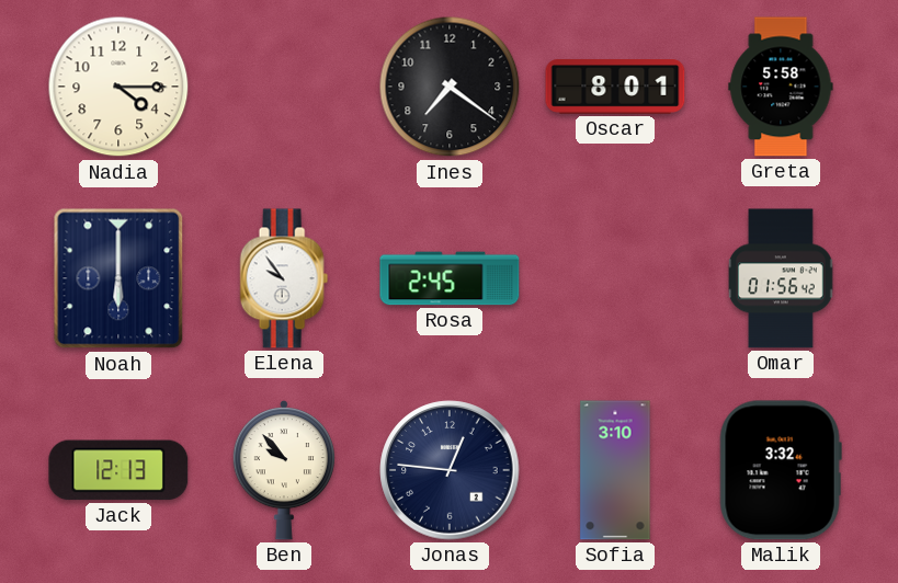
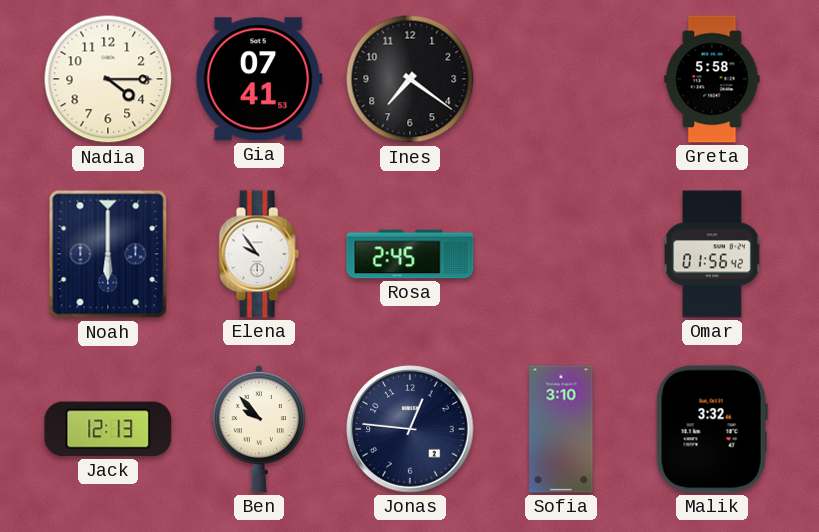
Gia: none -> 07:41
Oscar: 8:01 -> none
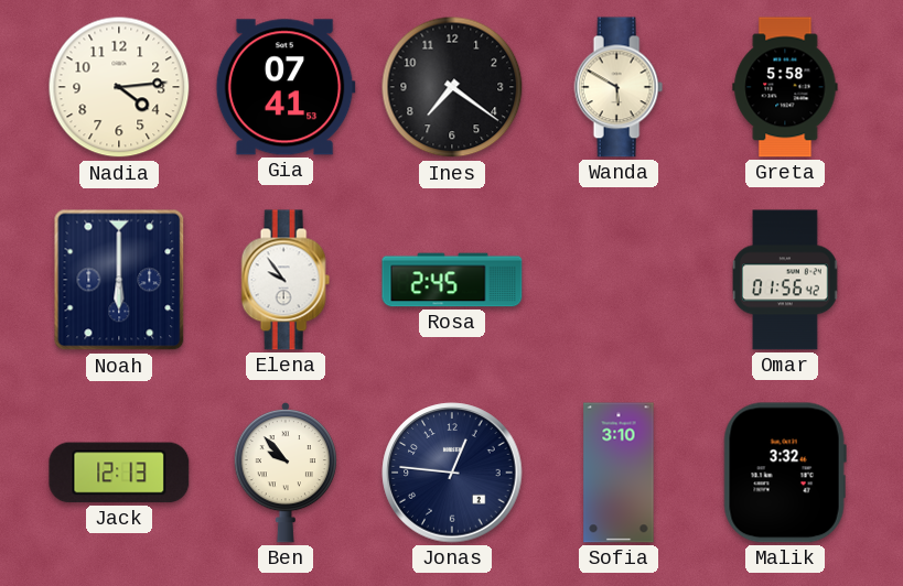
Nadia: 4:15 -> 4:14
Wanda: none -> 5:50
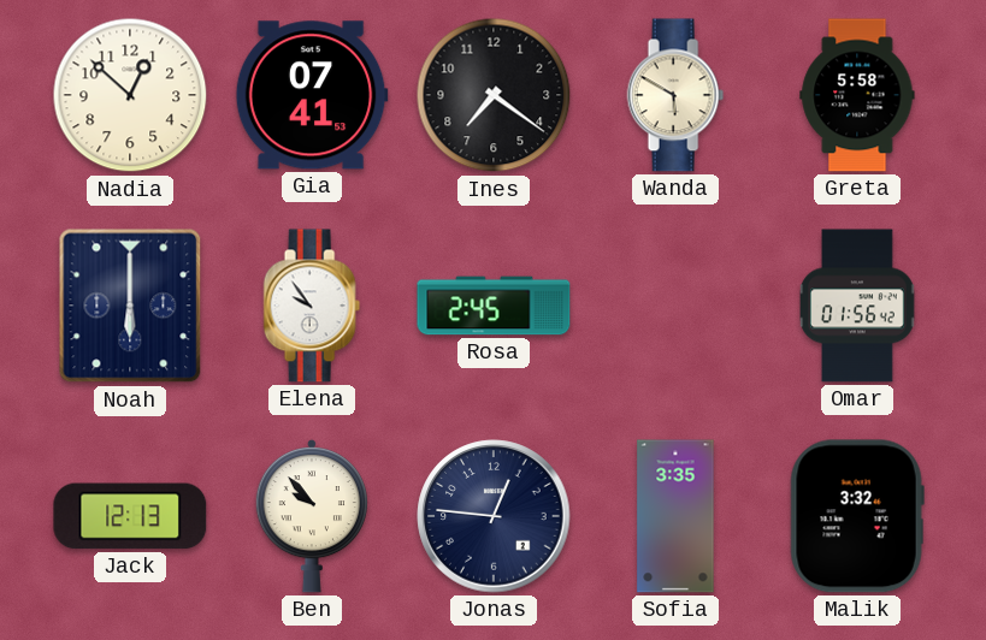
Nadia: 4:14 -> 12:52
Sofia: 3:10 -> 3:35
